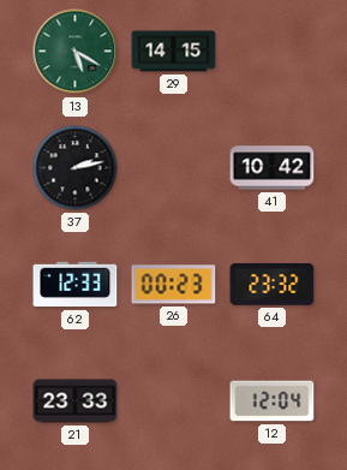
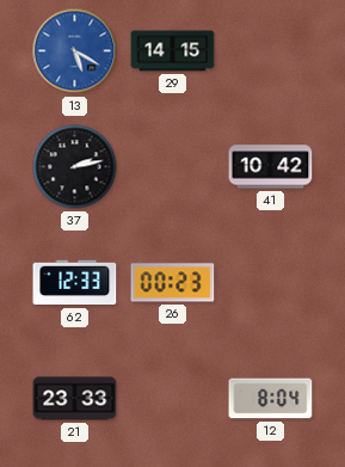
13 dial: green -> blue
64: 23:32 -> none
12: 12:04 -> 8:04
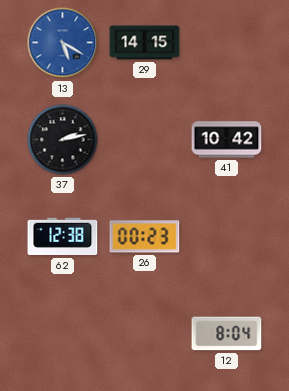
62: 12:33 -> 12:38
21: 23:33 -> none
